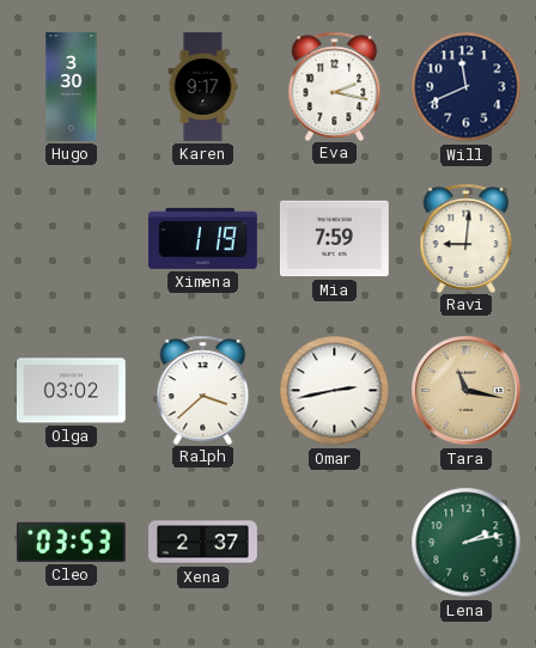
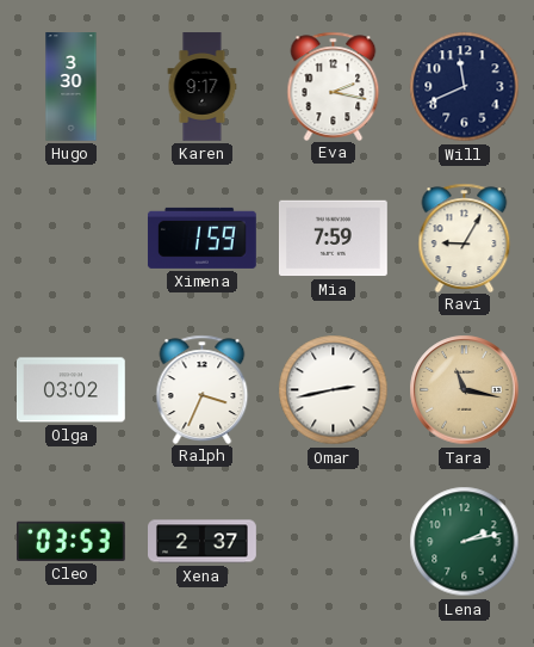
Ximena: 1:19 -> 1:59
Ravi: 9:01 -> 9:05
Ralph: 3:38 -> 3:34
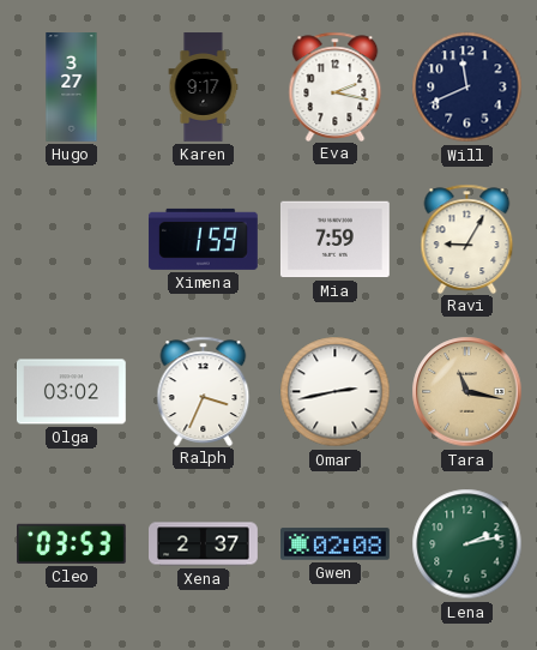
Hugo: 3:30 -> 3:27
Gwen: none -> 02:08
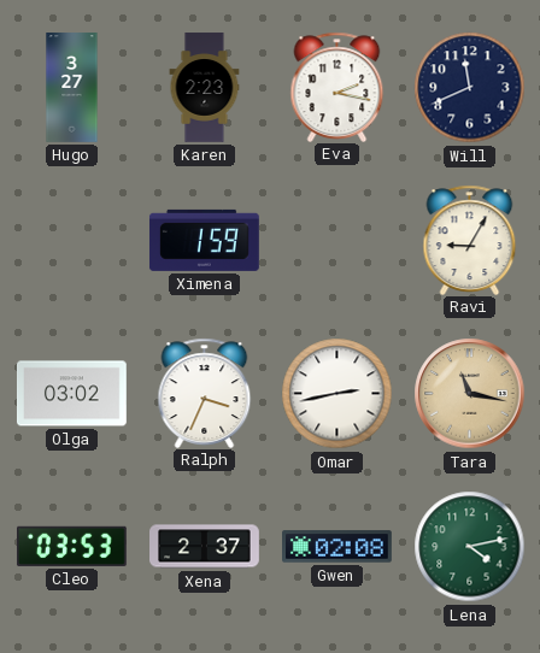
Karen: 9:17 -> 2:23
Mia: 7:59 -> none
Lena: 2:13 -> 4:13
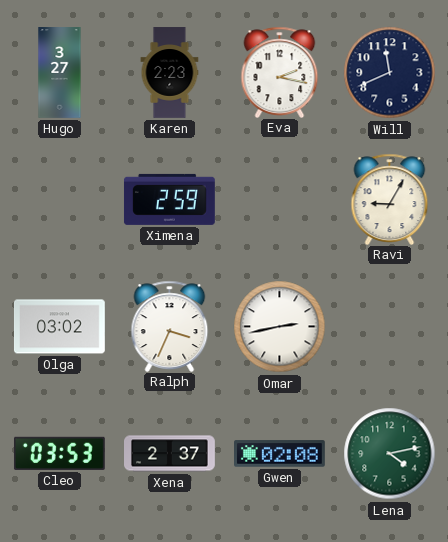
Ximena: 1:59 -> 2:59
Tara: 11:17 -> none
